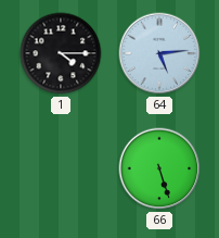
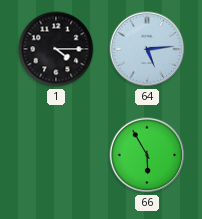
66: 5:27 -> 5:55
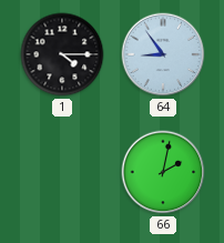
64: 5:14 -> 8:54
66: 5:55 -> 2:02
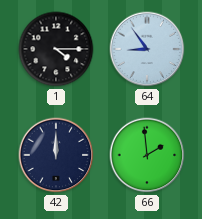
42: none -> 12:00
66: 2:02 -> 1:59
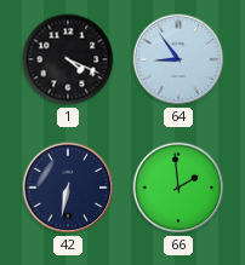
1: 4:15 -> 4:19
42: 12:00 -> 6:32
